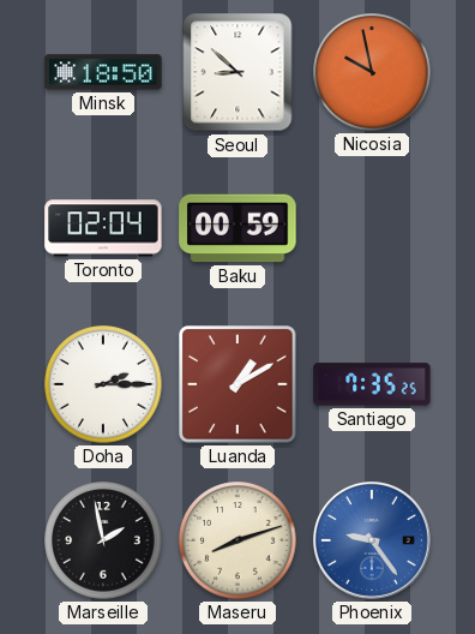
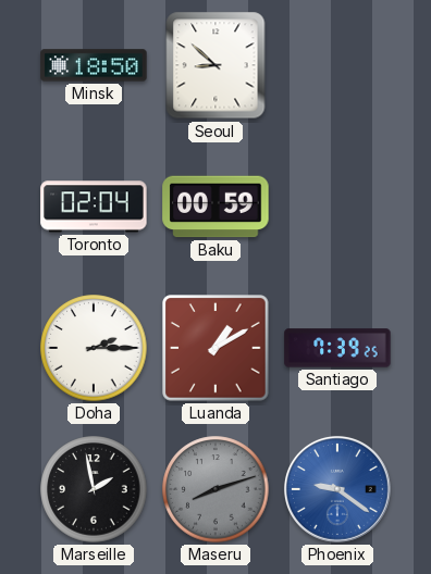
Nicosia: 9:58 -> none
Santiago: 7:35 -> 7:39
Maseru dial: cream -> grey
Phoenix: 9:24 -> 9:21
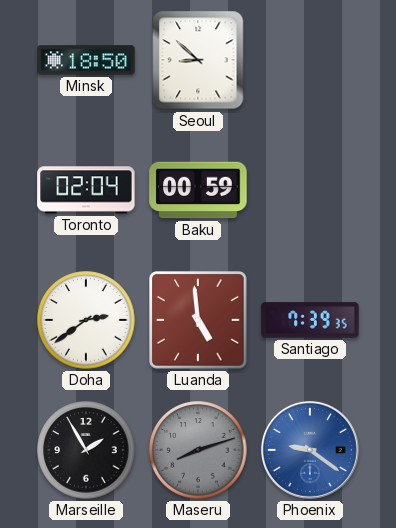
Doha: 2:15 -> 2:39
Luanda: 1:10 -> 4:59
Santiago: 7:39:25 -> 7:39:35
Marseille: 1:58 -> 1:55
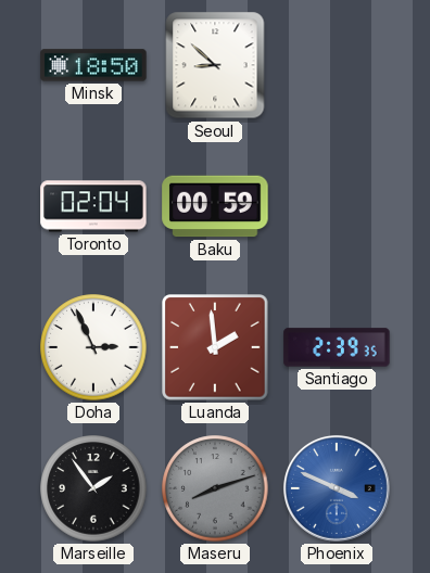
Doha: 2:39 -> 2:56
Luanda: 4:59 -> 1:59
Santiago: 7:39 -> 2:39
Marseille: 1:55 -> 1:54
Phoenix: 9:21 -> 3:49
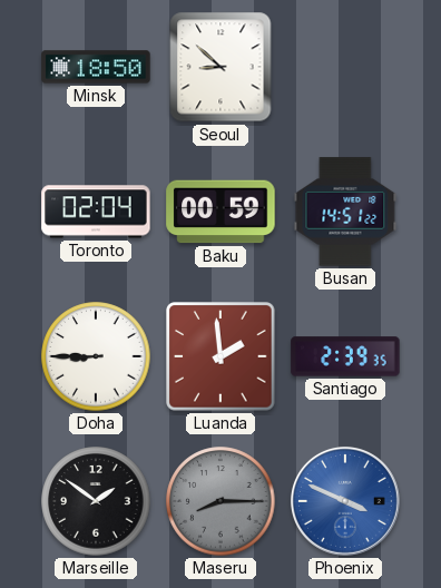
Busan: none -> 14:51
Doha: 2:56 -> 8:45
Marseille: 1:54 -> 1:51
Maseru: 8:12 -> 8:15
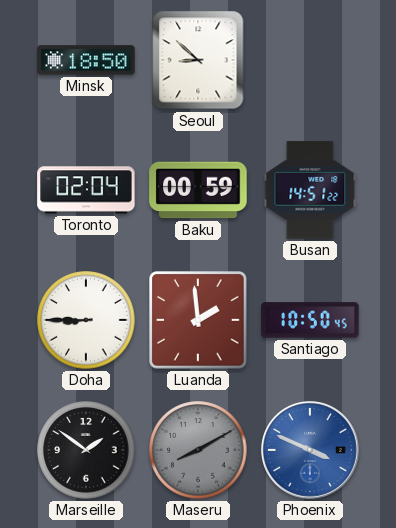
Santiago: 2:39 -> 10:50
Maseru: 8:15 -> 8:10
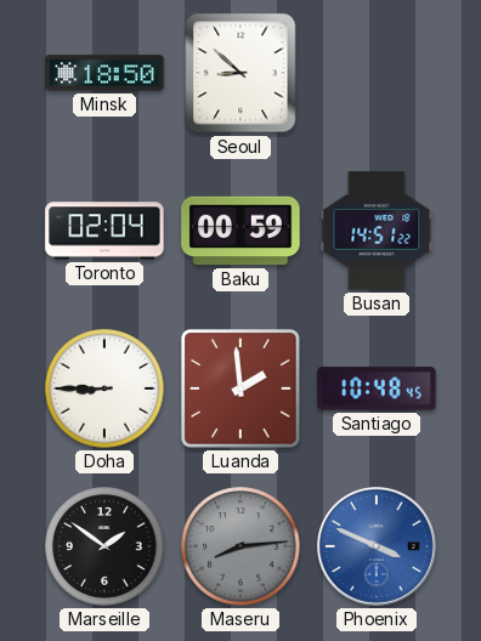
Santiago: 10:50 -> 10:48
Maseru: 8:10 -> 8:14
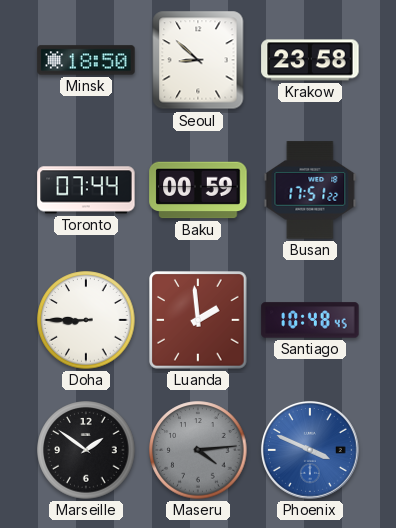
Krakow: none -> 23:58
Toronto: 02:04 -> 07:44
Busan: 14:51 -> 17:51
Maseru: 8:14 -> 4:14
